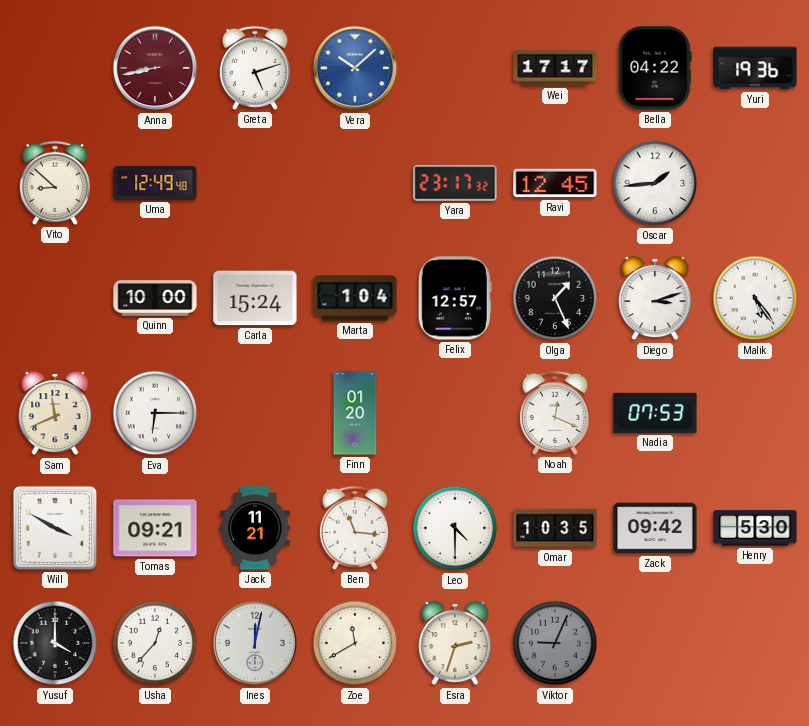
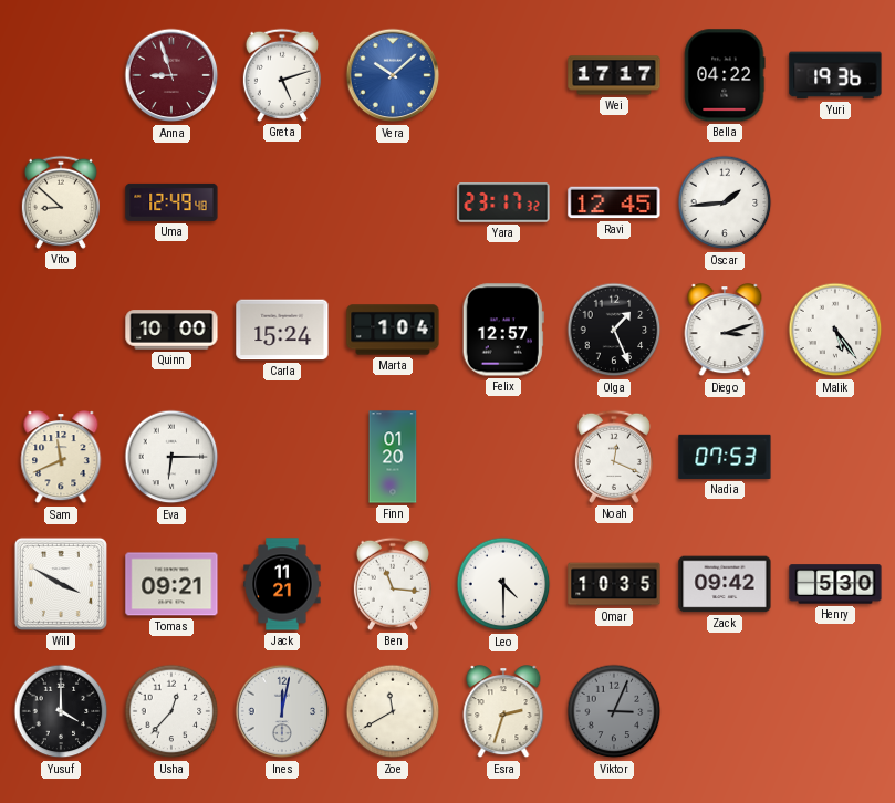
Anna: 8:43 -> 8:57
Viktor: 9:04 -> 3:04
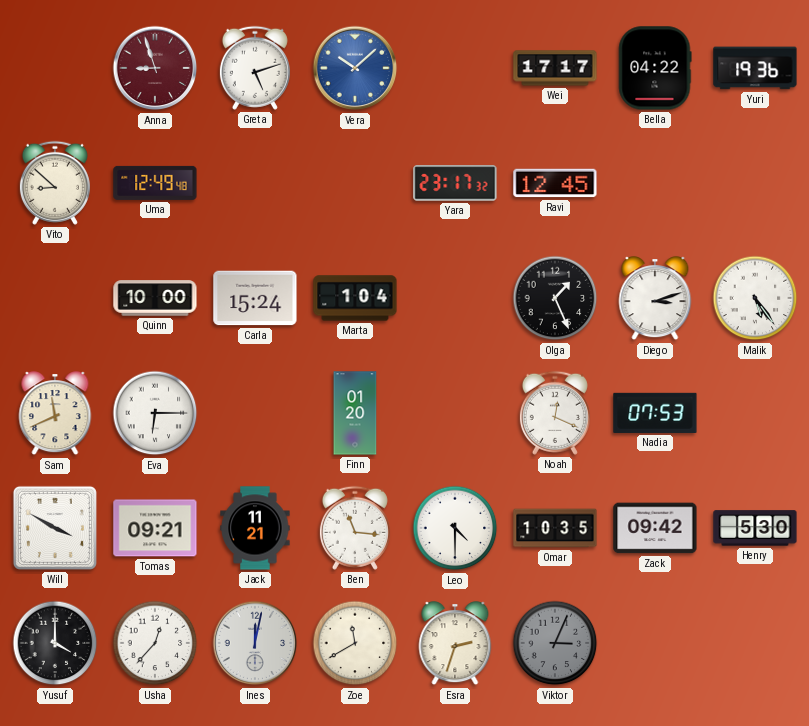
Oscar: 1:44 -> none
Felix: 12:57 -> none
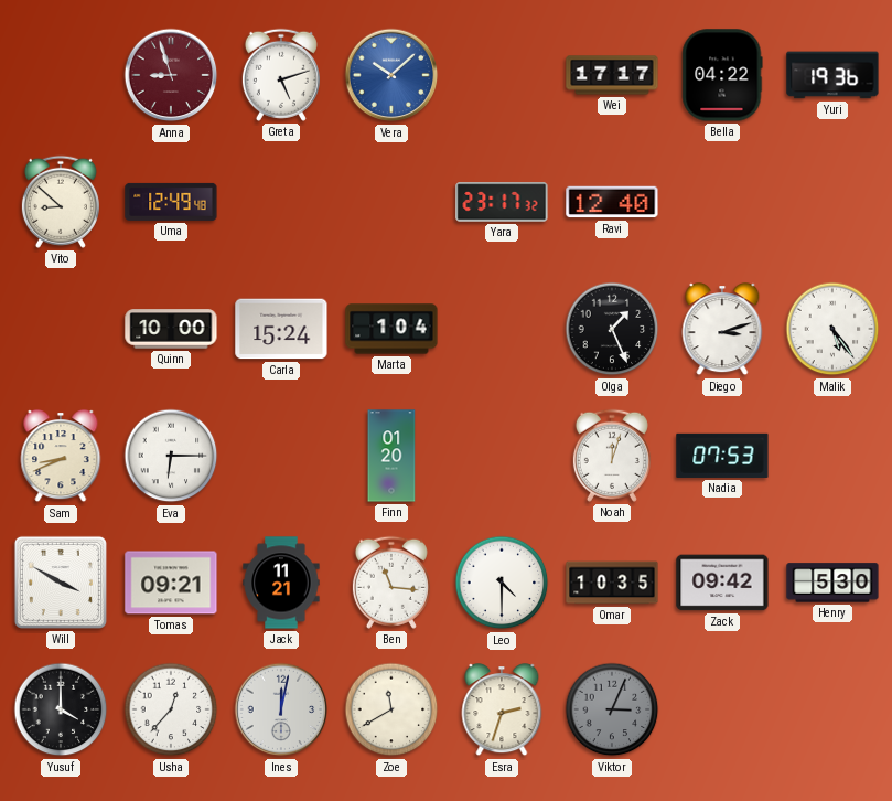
Ravi: 12:45 -> 12:40
Sam: 11:41 -> 8:41
Noah: 12:19 -> 12:03
